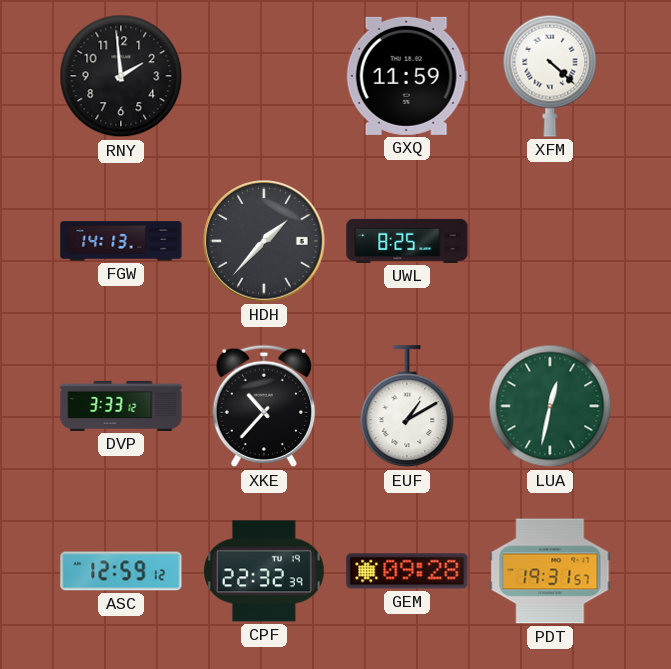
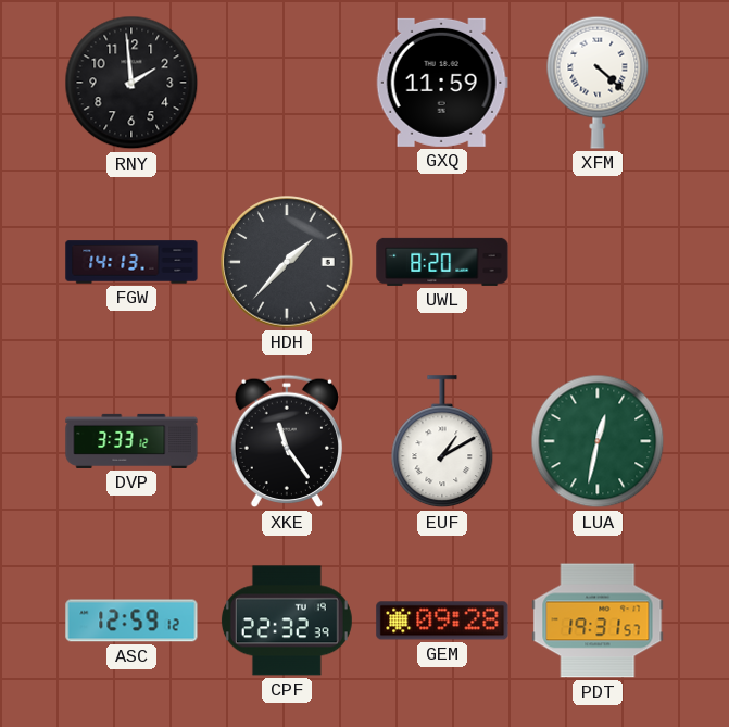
UWL: 8:25 -> 8:20
XKE: 10:37 -> 11:24
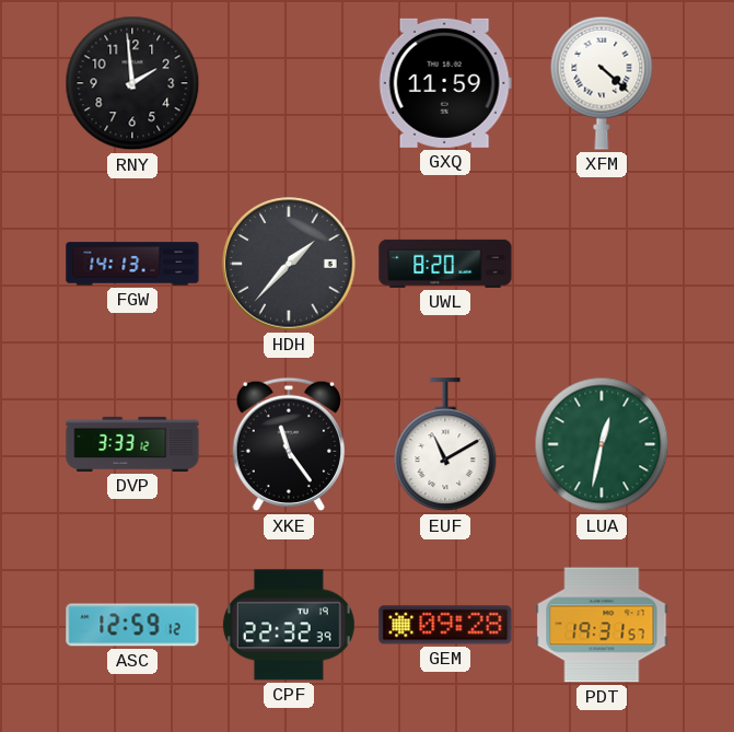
EUF: 1:10 -> 11:10
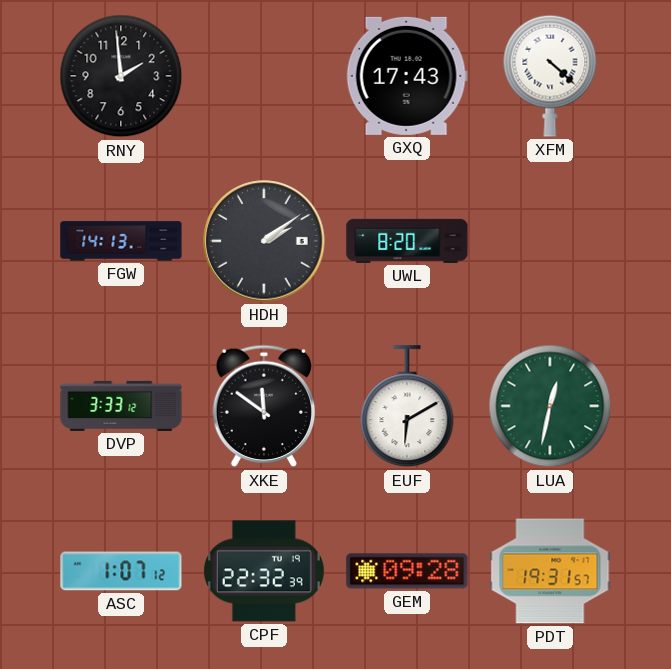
GXQ: 11:59 -> 17:43
HDH: 1:37 -> 2:09
XKE: 11:24 -> 11:51
EUF: 11:10 -> 6:10
ASC: 12:59 -> 1:07
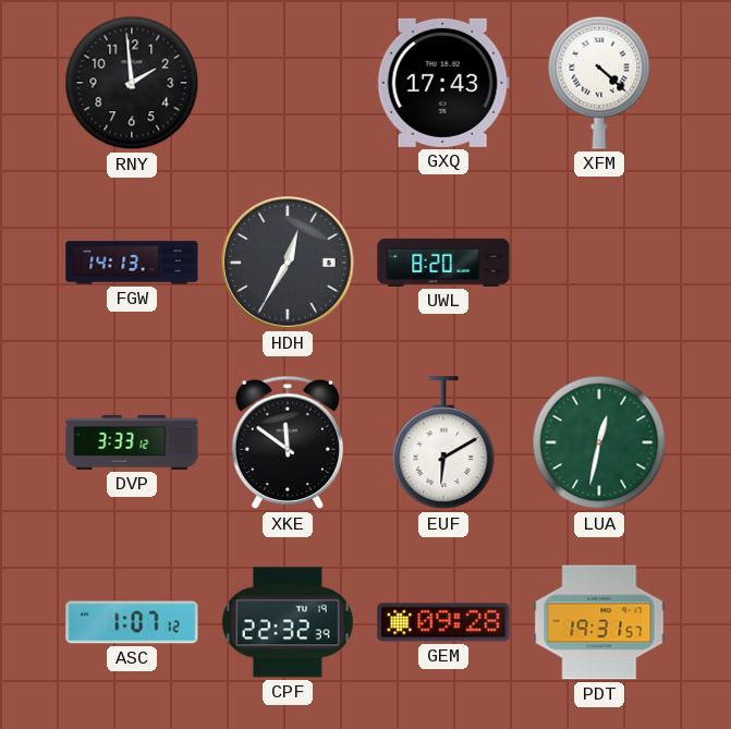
HDH: 2:09 -> 12:35
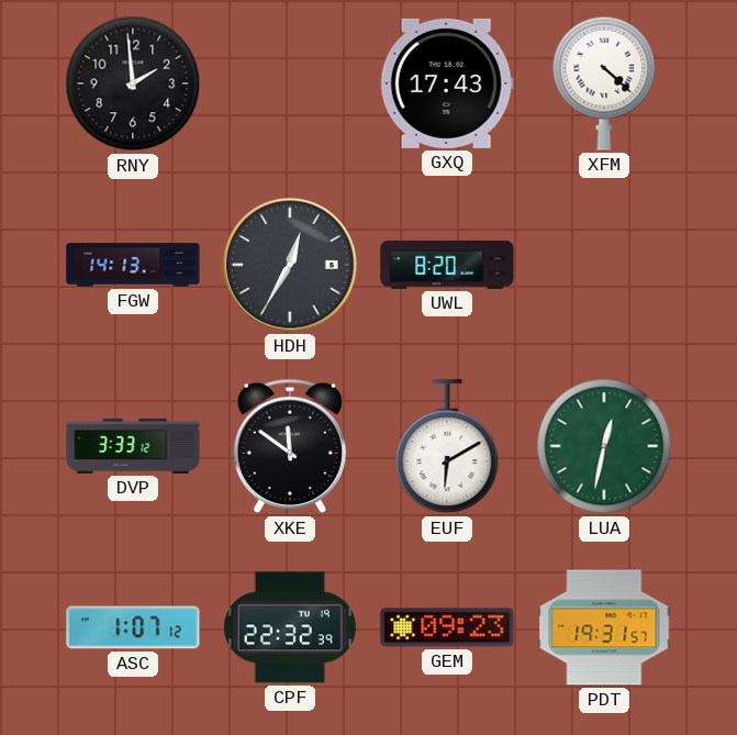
GEM: 09:28 -> 09:23
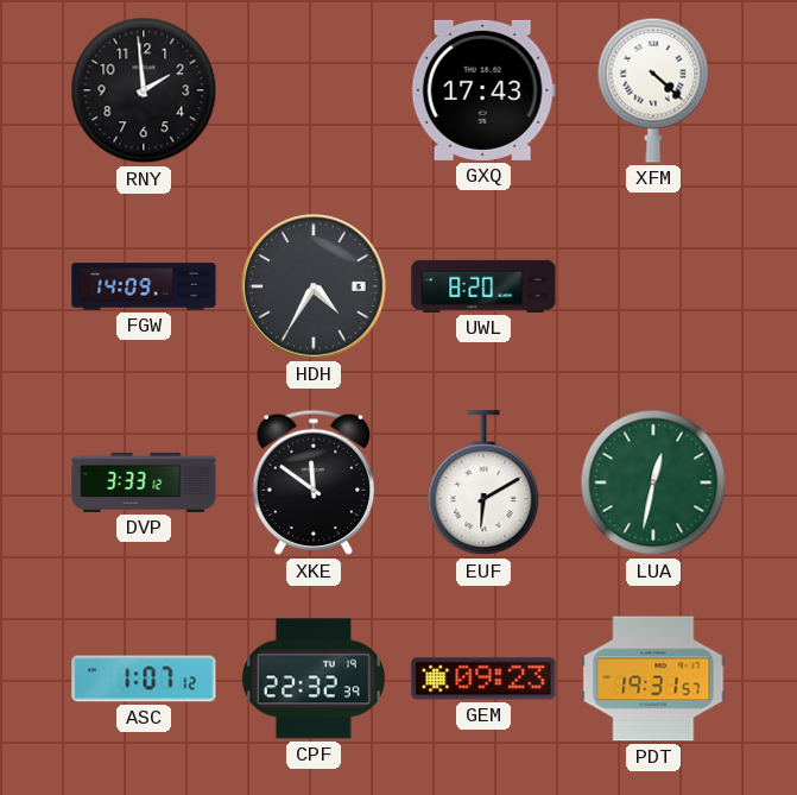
FGW: 14:13 -> 14:09
HDH: 12:35 -> 4:35
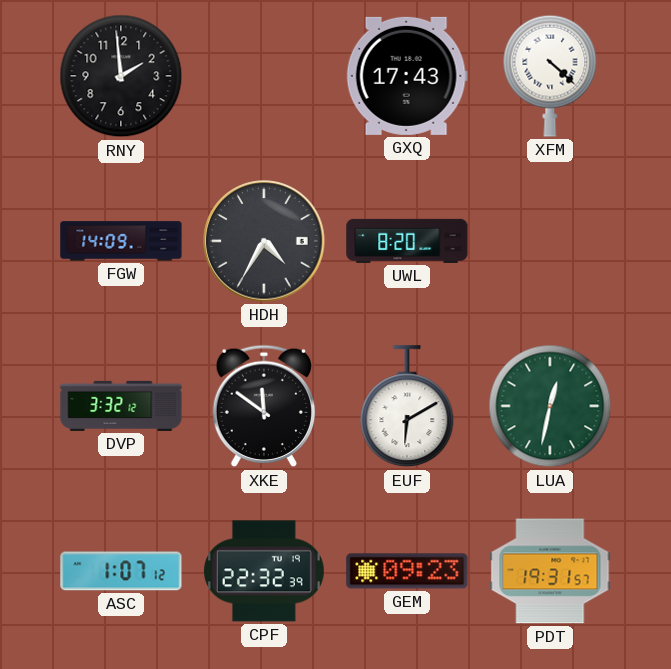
DVP: 3:33 -> 3:32
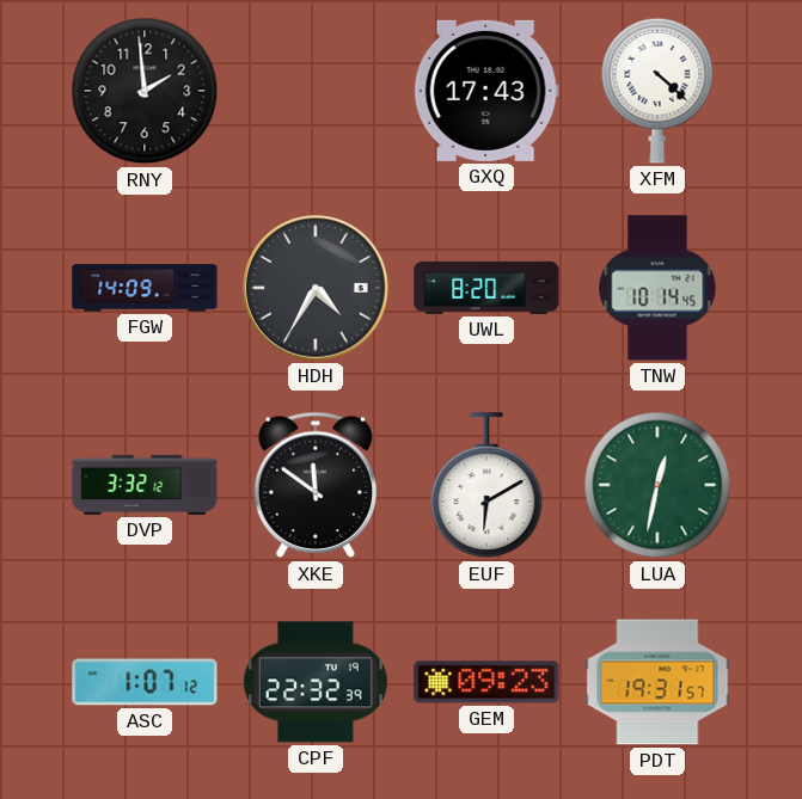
TNW: none -> 10:14
